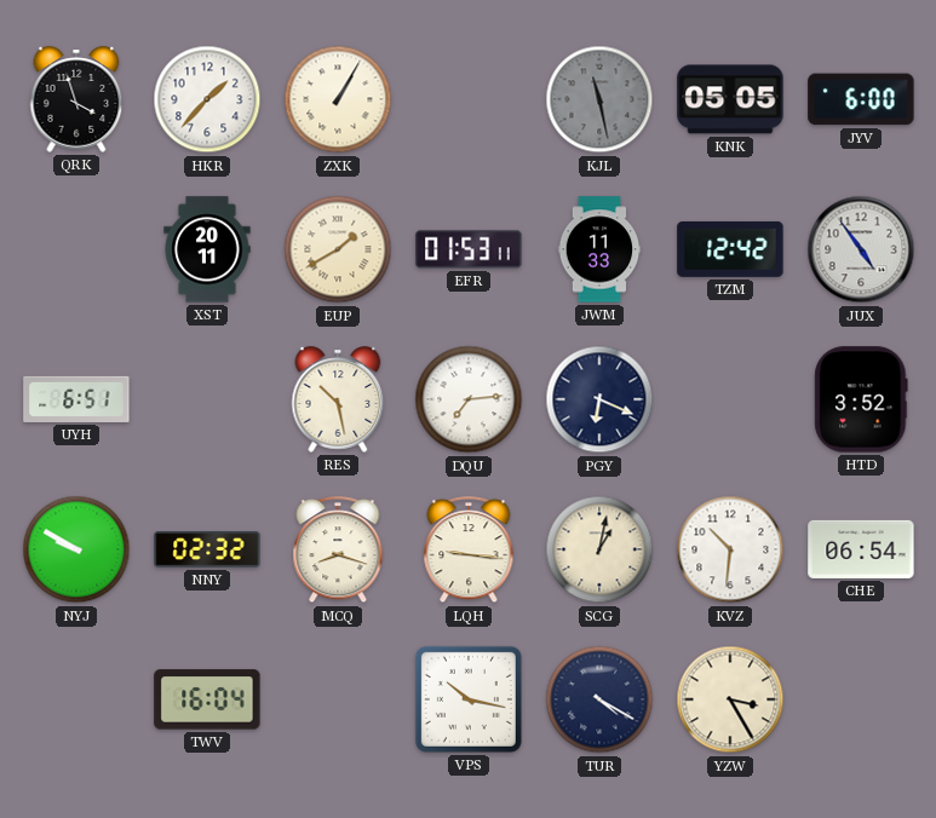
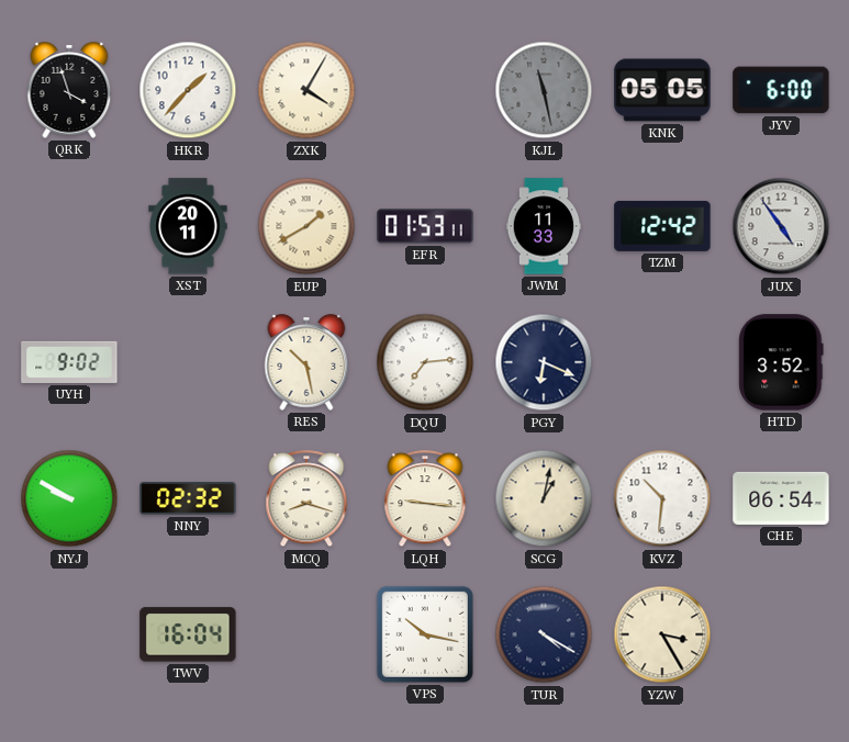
ZXK: 1:05 -> 4:05
UYH: 6:51 -> 9:02
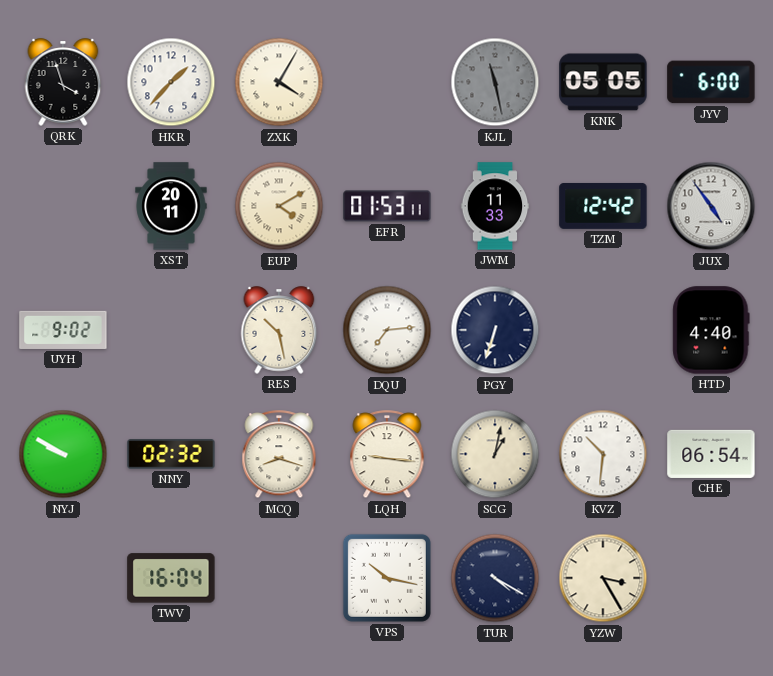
EUP: 1:40 -> 4:10
PGY: 6:19 -> 6:33
HTD: 3:52 -> 4:40
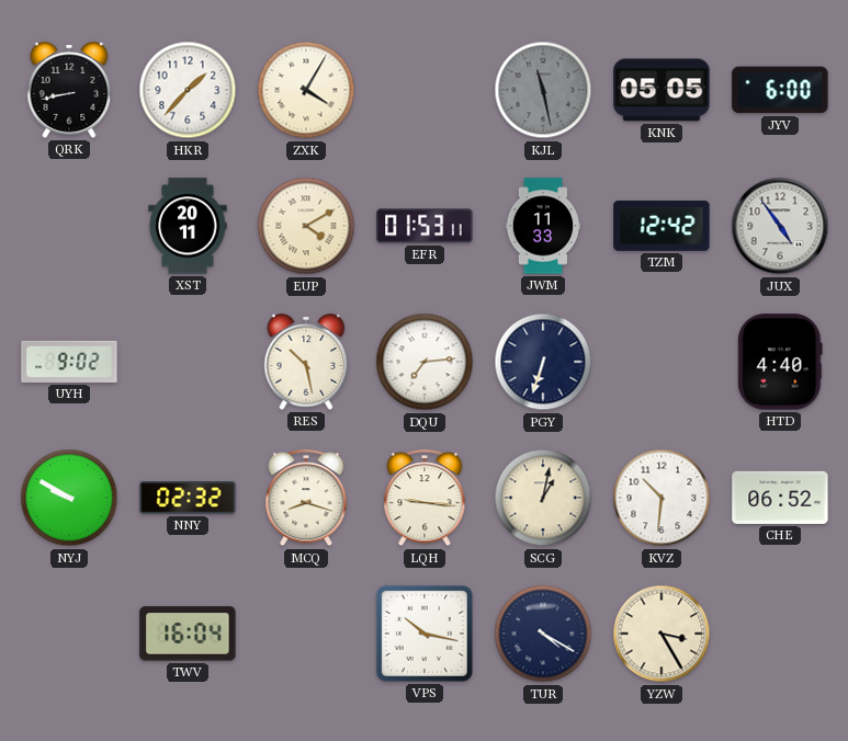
QRK: 3:57 -> 8:43
CHE: 06:54 -> 06:52
